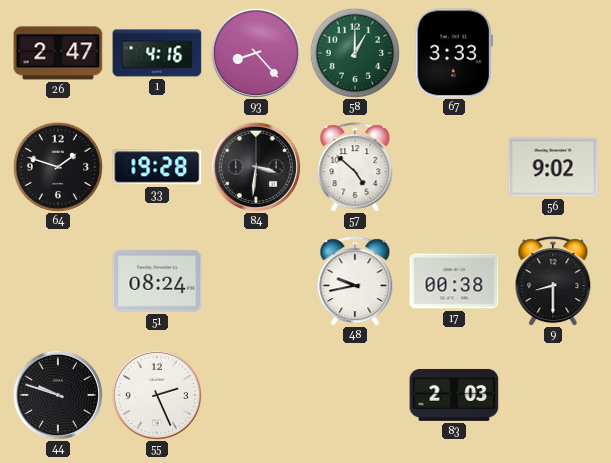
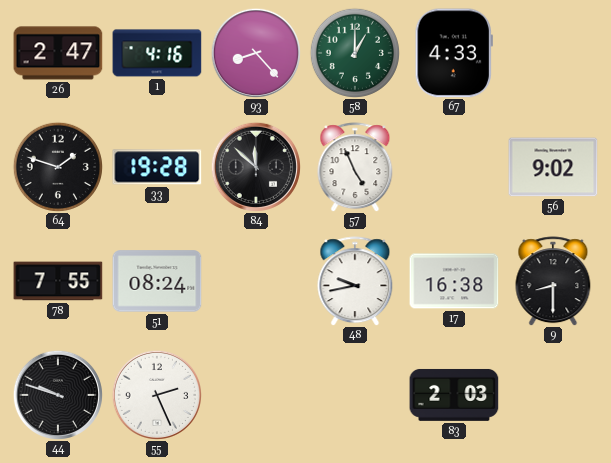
67: 3:33 -> 4:33
84: 3:31 -> 11:52
57: 4:52 -> 4:56
78: none -> 7:55
17: 00:38 -> 16:38
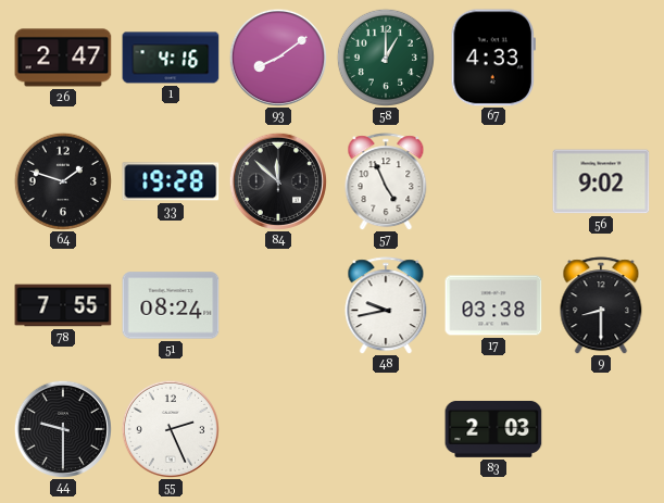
93: 8:23 -> 8:09
17: 16:38 -> 03:38
44: 9:48 -> 9:30
